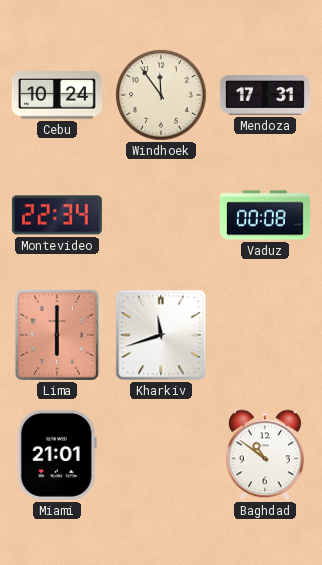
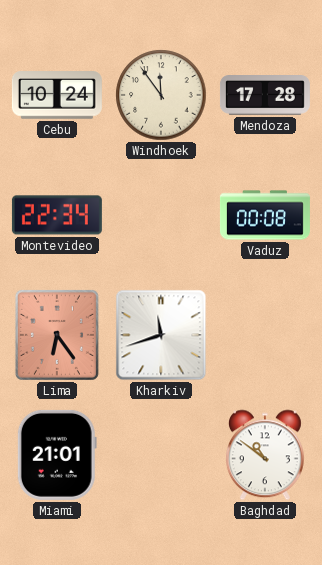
Mendoza: 17:31 -> 17:28
Lima: 6:00 -> 6:24
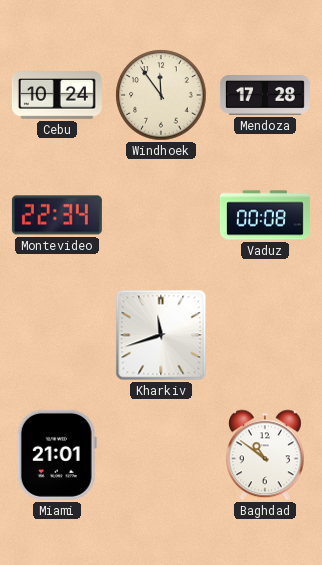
Lima: 6:24 -> none
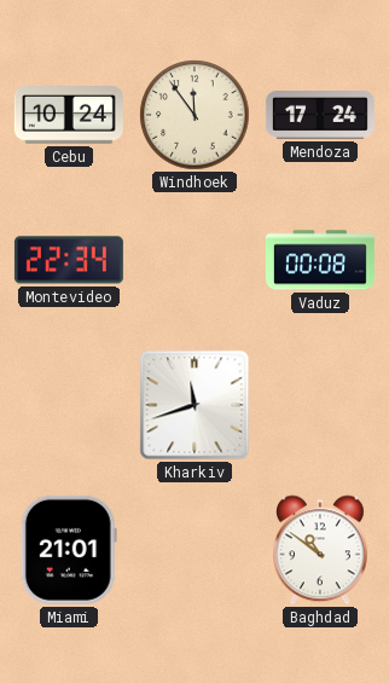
Mendoza: 17:28 -> 17:24
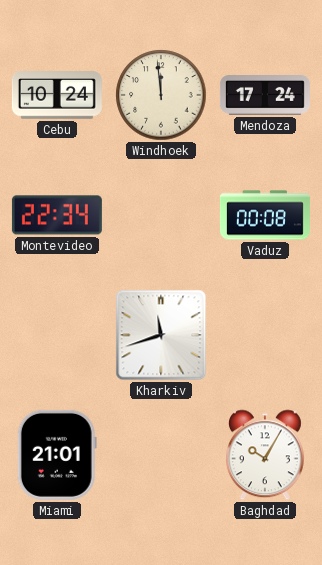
Windhoek: 11:54 -> 11:59
Baghdad: 10:51 -> 10:05
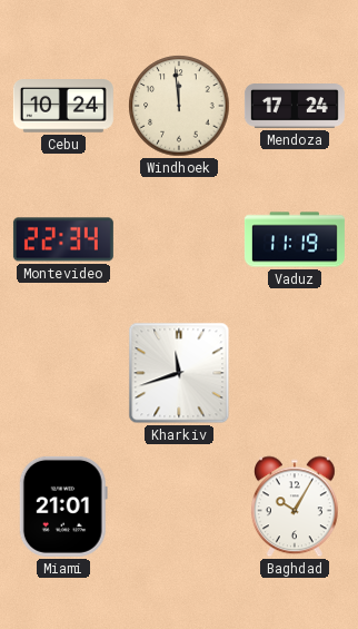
Vaduz: 00:08 -> 11:19
